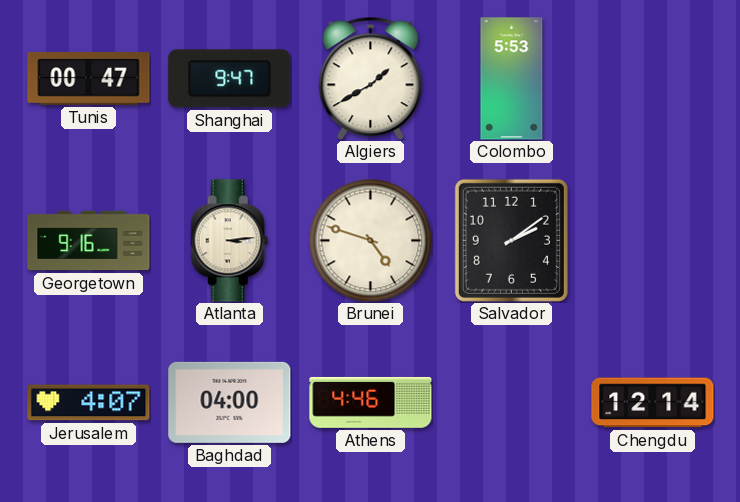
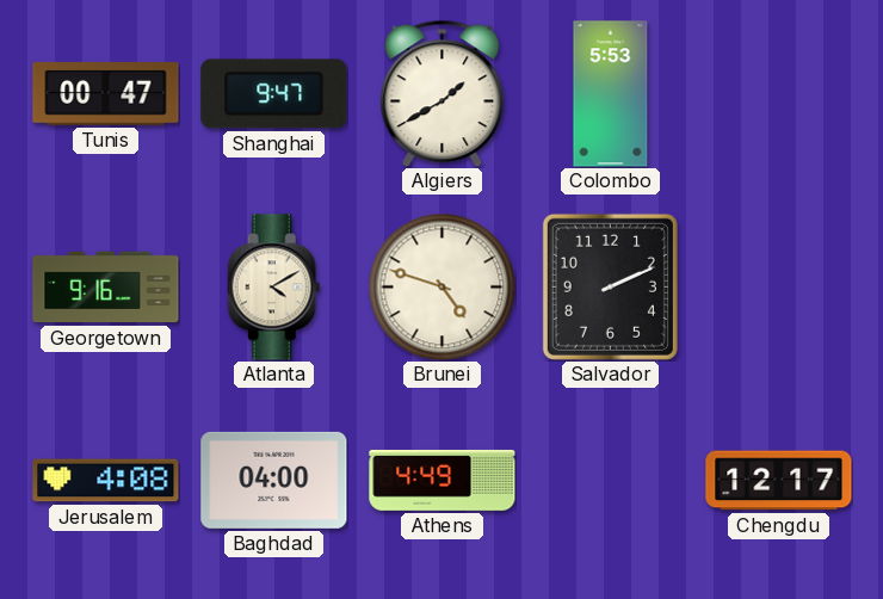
Atlanta: 3:14 -> 4:10
Salvador: 2:09 -> 2:11
Jerusalem: 4:07 -> 4:08
Athens: 4:46 -> 4:49
Chengdu: 12:14 -> 12:17
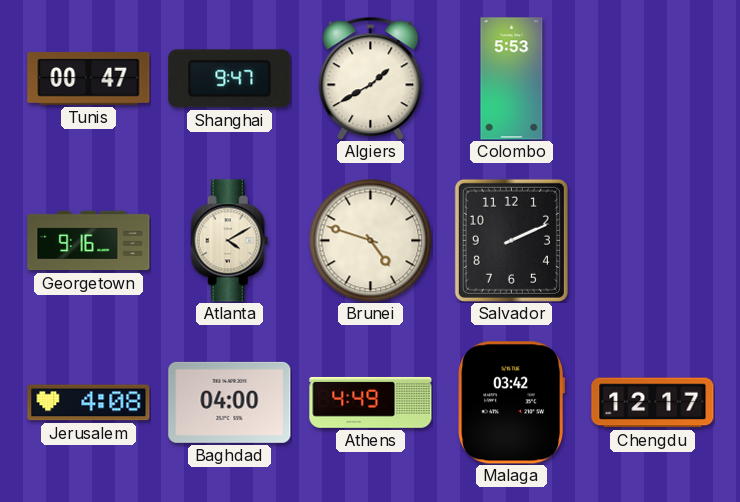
Malaga: none -> 03:42
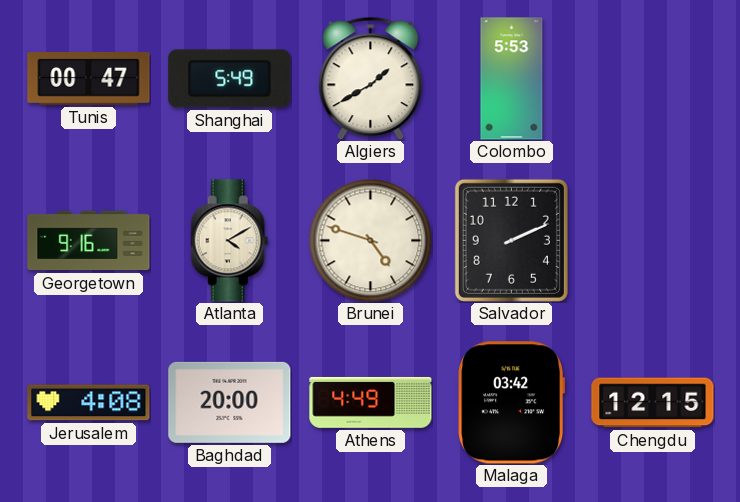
Shanghai: 9:47 -> 5:49
Baghdad: 04:00 -> 20:00
Chengdu: 12:17 -> 12:15
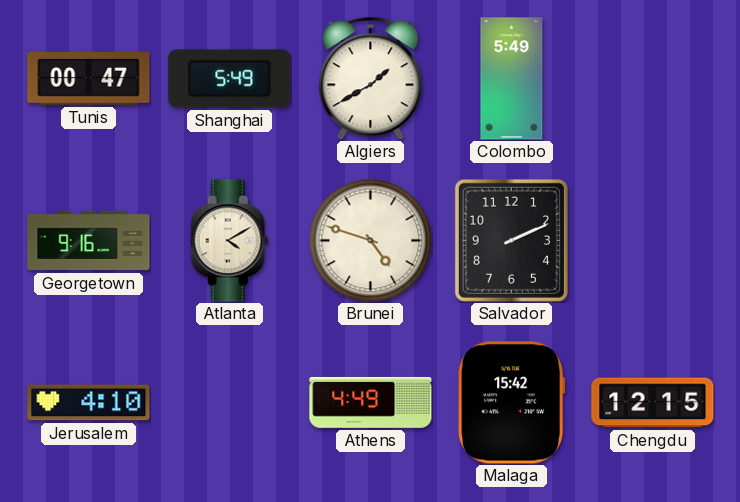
Colombo: 5:53 -> 5:49
Jerusalem: 4:08 -> 4:10
Baghdad: 20:00 -> none
Malaga: 03:42 -> 15:42
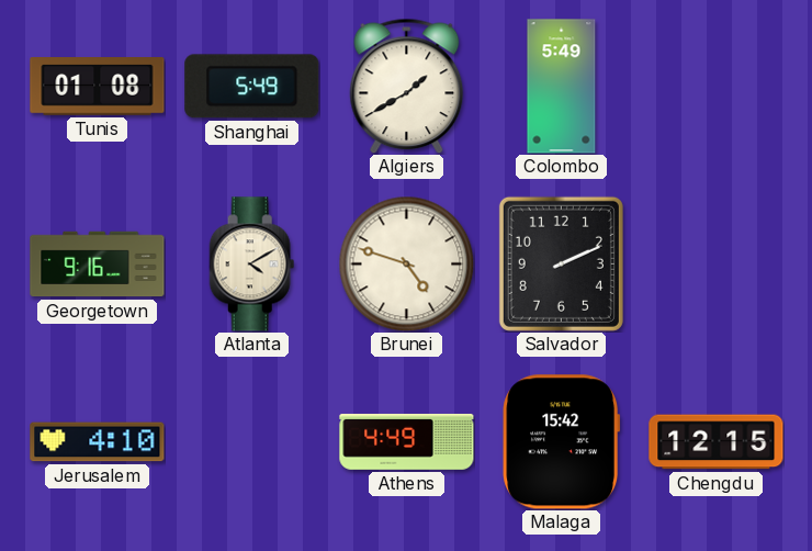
Tunis: 00:47 -> 01:08
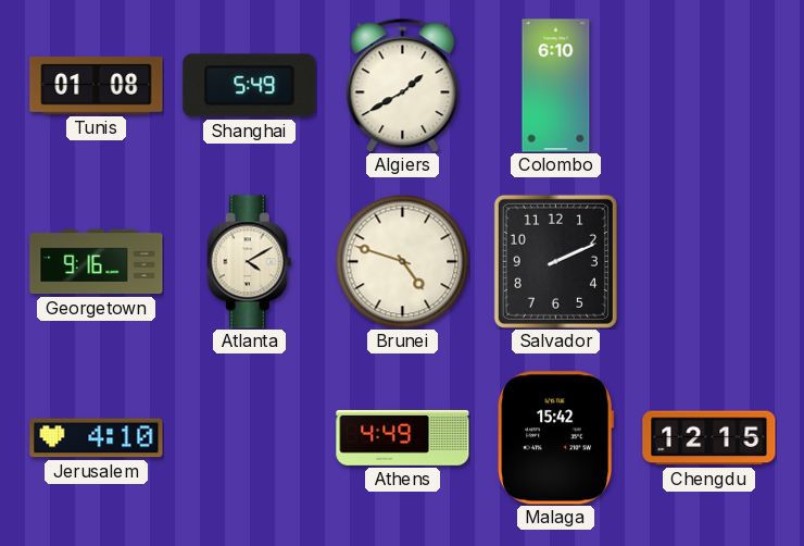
Colombo: 5:49 -> 6:10
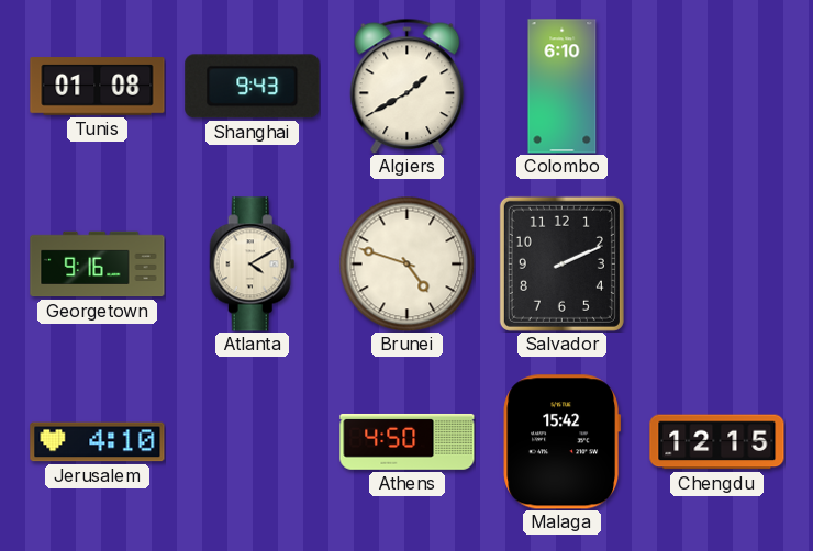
Shanghai: 5:49 -> 9:43
Athens: 4:49 -> 4:50
